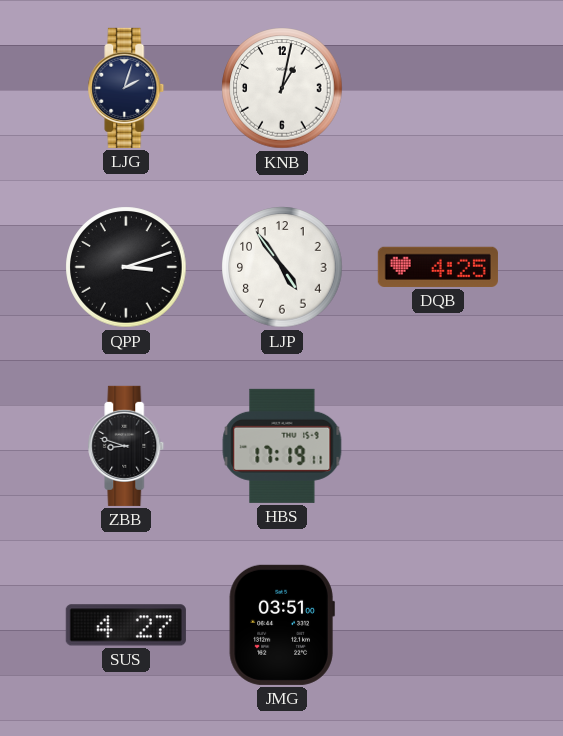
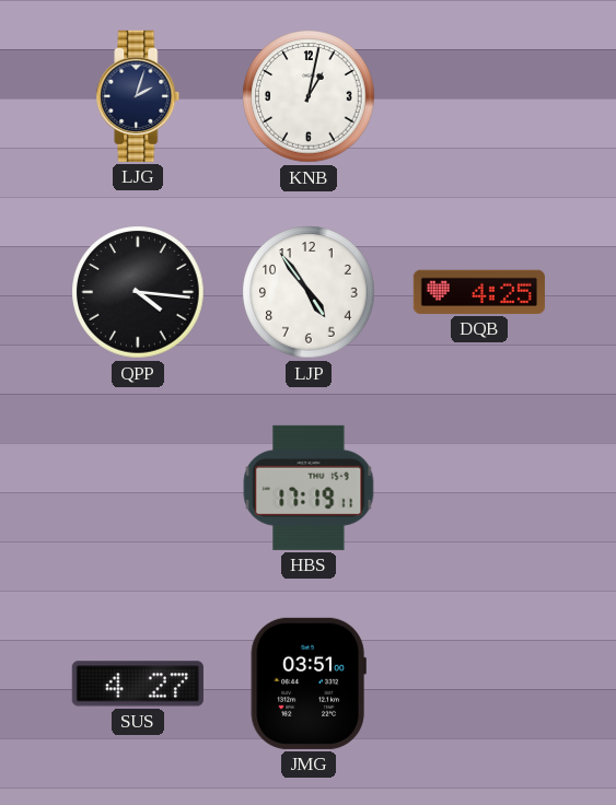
QPP: 3:12 -> 4:16
ZBB: 8:48 -> none
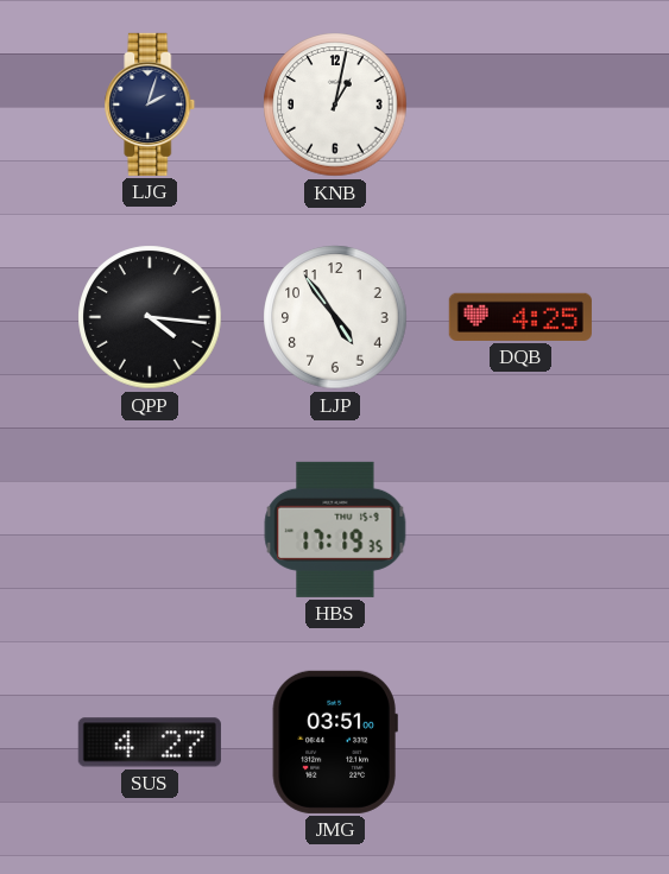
HBS: 17:19:11 -> 17:19:35
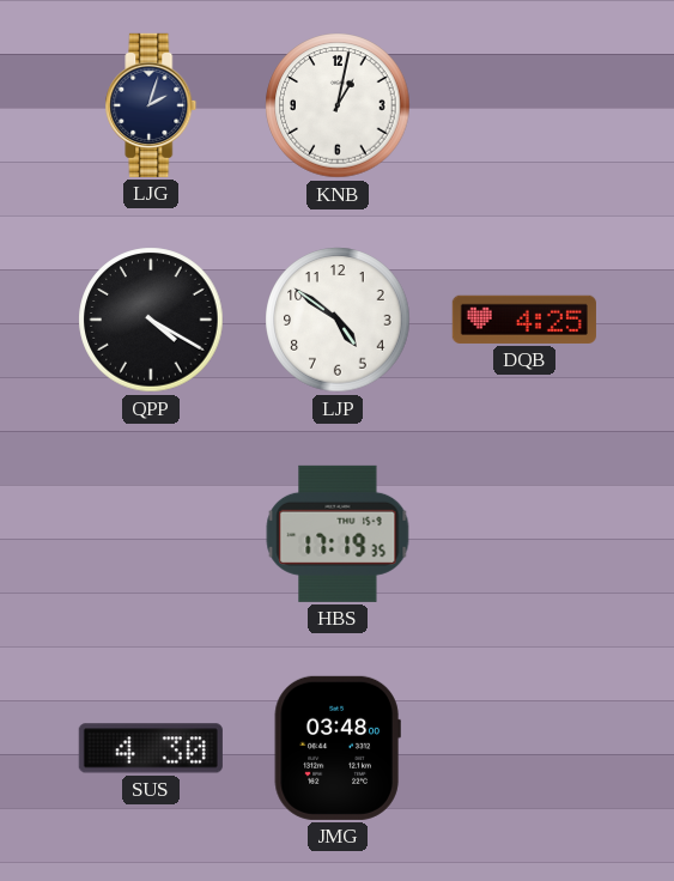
QPP: 4:16 -> 4:20
LJP: 4:54 -> 4:51
SUS: 4:27 -> 4:30
JMG: 03:51 -> 03:48
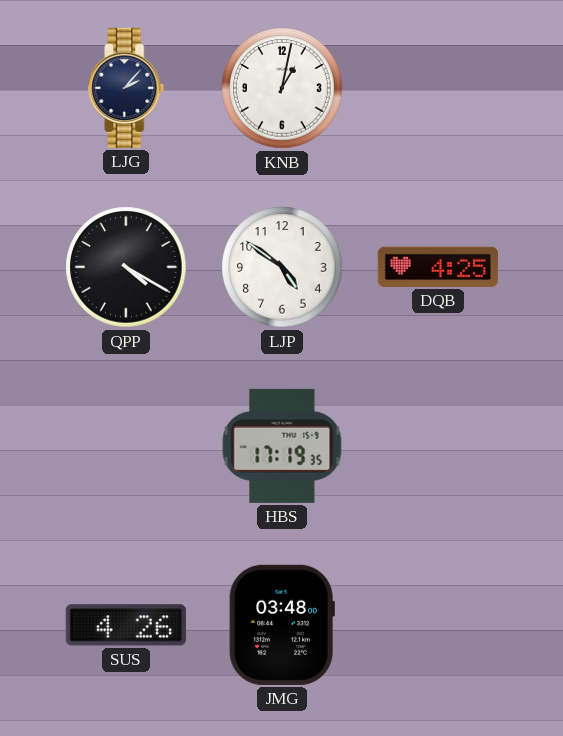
LJG: 2:03 -> 2:07
SUS: 4:30 -> 4:26
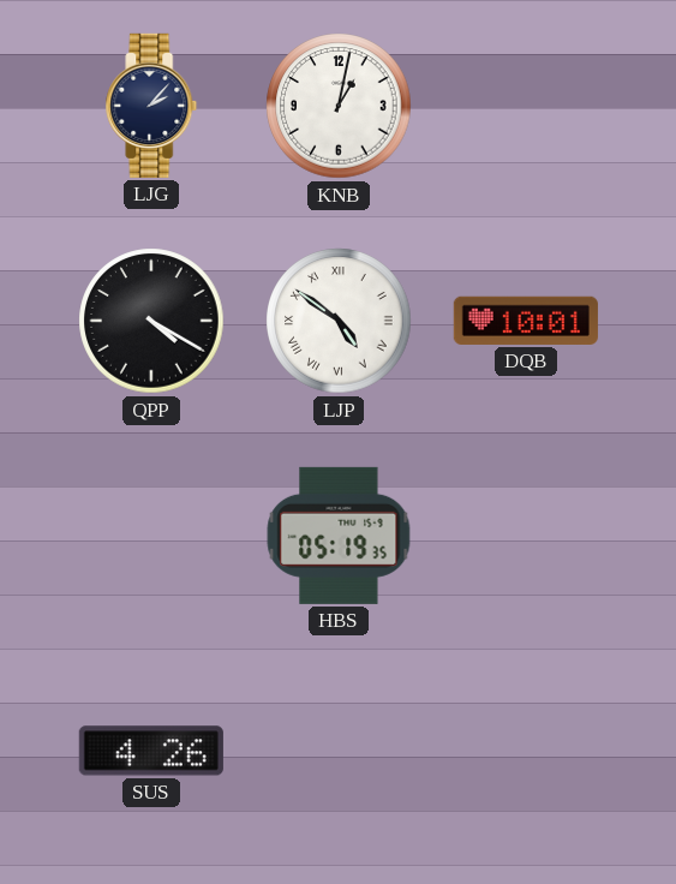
LJP numerals: Arabic -> Roman
DQB: 4:25 -> 10:01
HBS: 17:19 -> 05:19
JMG: 03:48 -> none
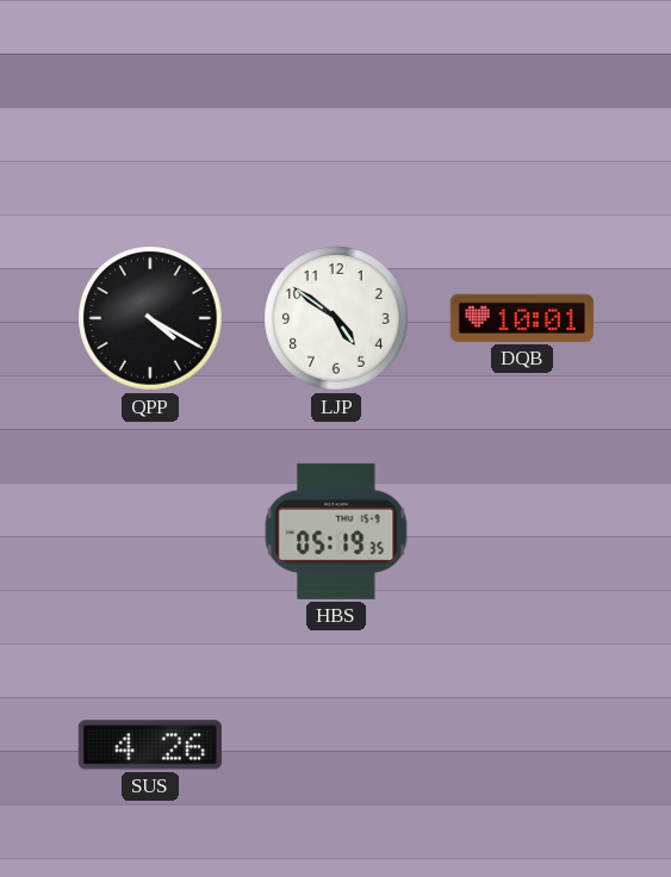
LJG: 2:07 -> none
KNB: 1:02 -> none
LJP numerals: Roman -> Arabic
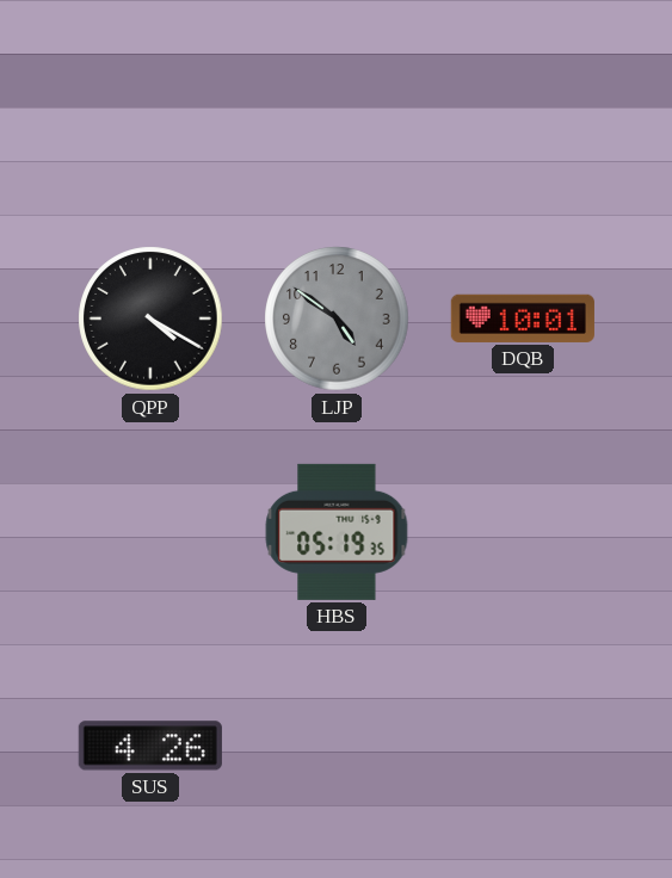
LJP dial: white -> grey
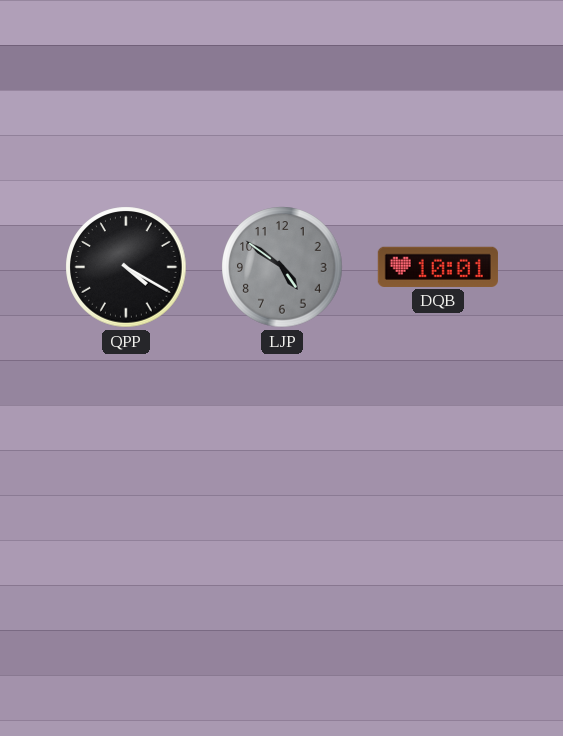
HBS: 05:19 -> none
SUS: 4:26 -> none
